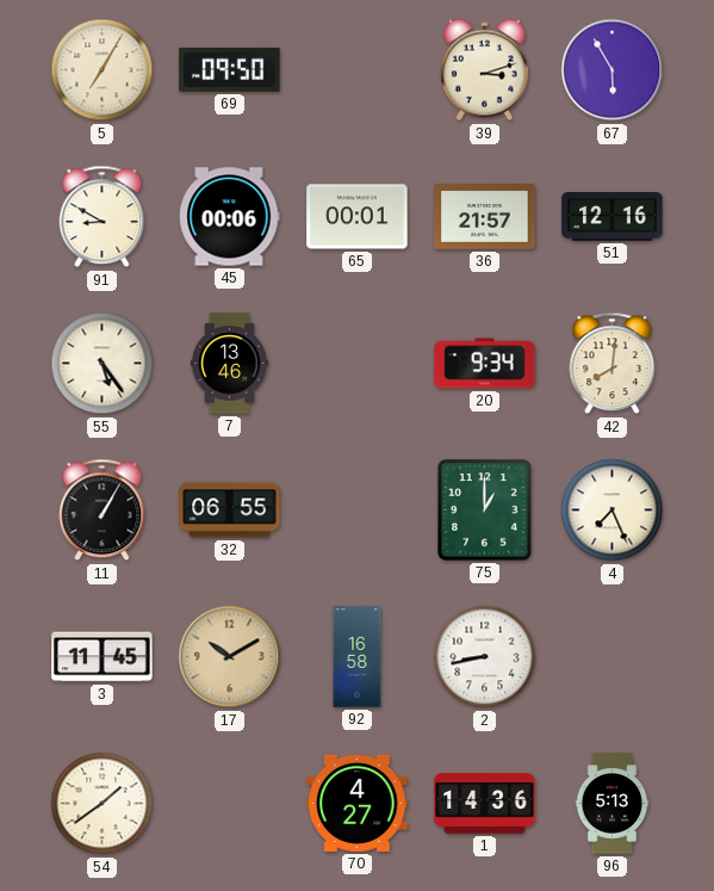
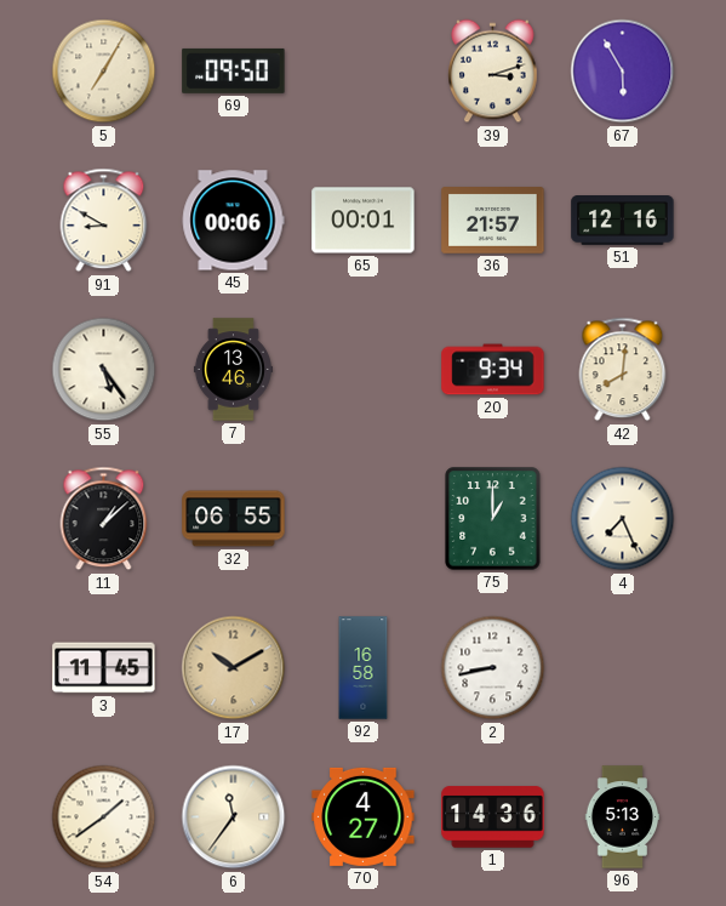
11: 1:05 -> 1:08
6: none -> 11:36
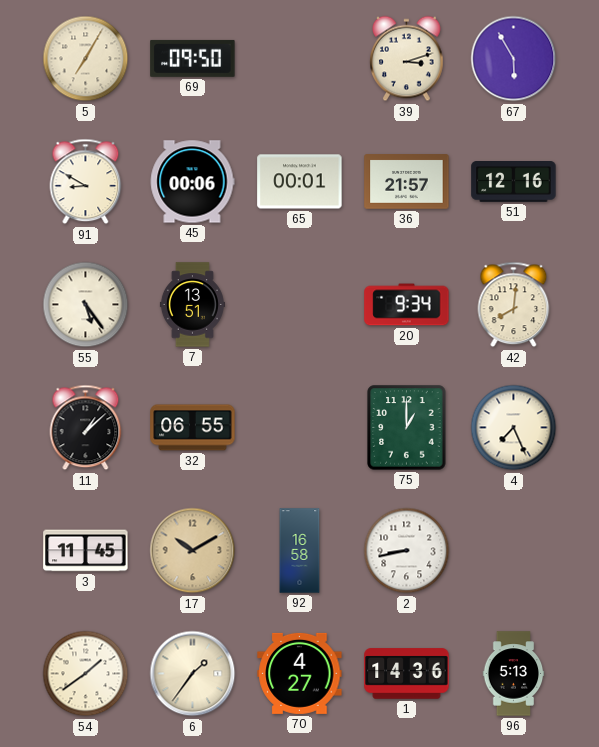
7: 13:46 -> 13:51
6: 11:36 -> 1:36
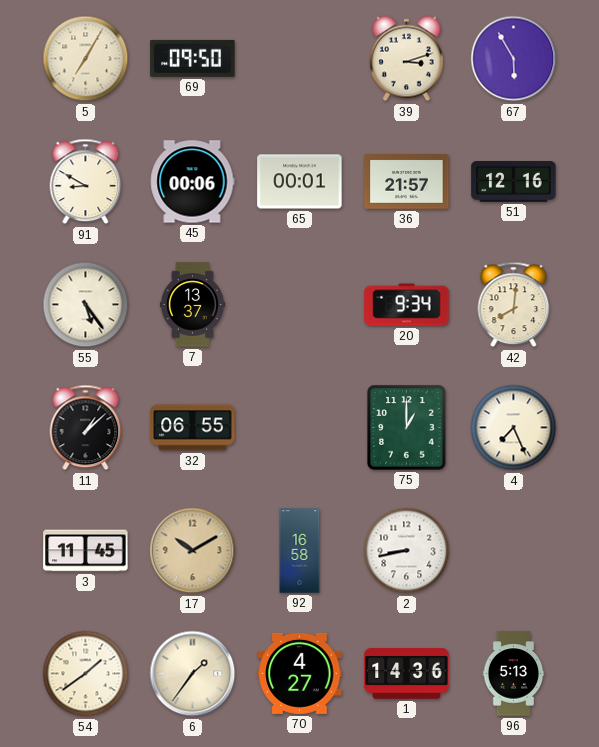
7: 13:51 -> 13:37
